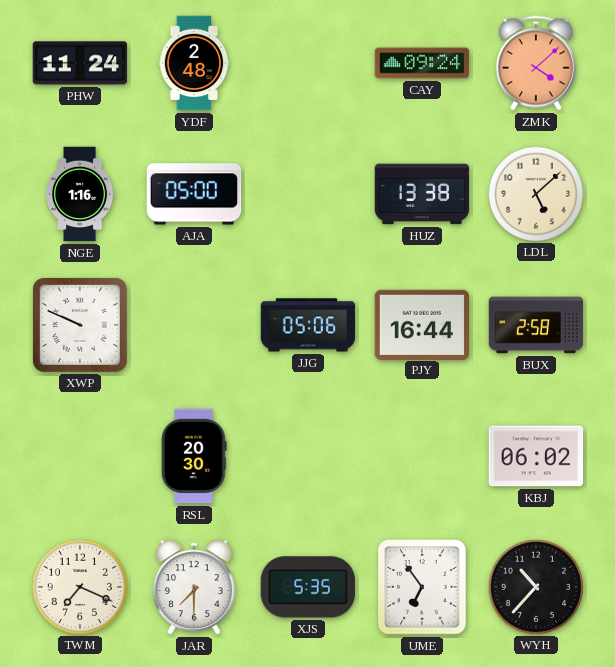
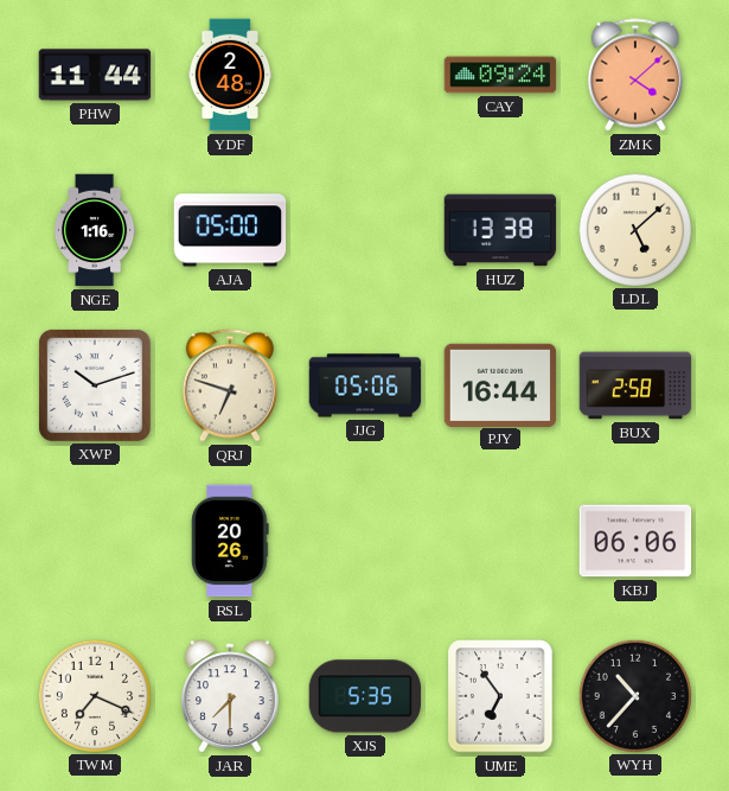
PHW: 11:24 -> 11:44
XWP: 9:49 -> 10:12
QRJ: none -> 6:48
RSL: 20:30 -> 20:26
KBJ: 06:02 -> 06:06
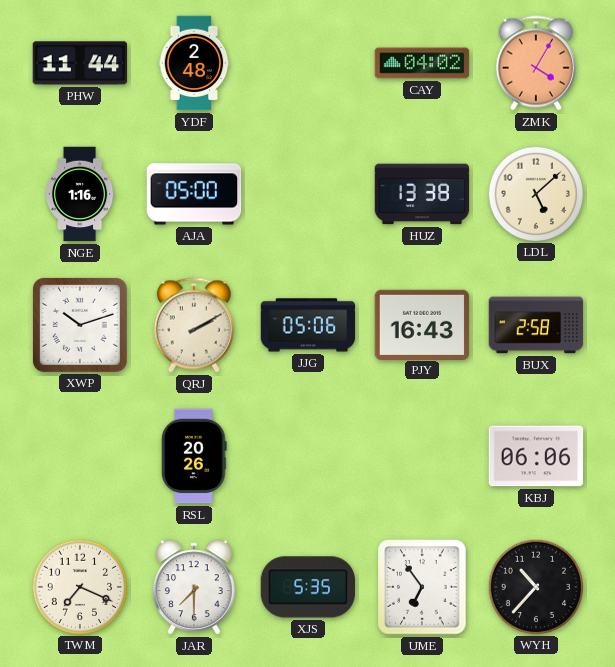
CAY: 09:24 -> 04:02
ZMK: 4:08 -> 4:05
QRJ: 6:48 -> 2:10
PJY: 16:44 -> 16:43
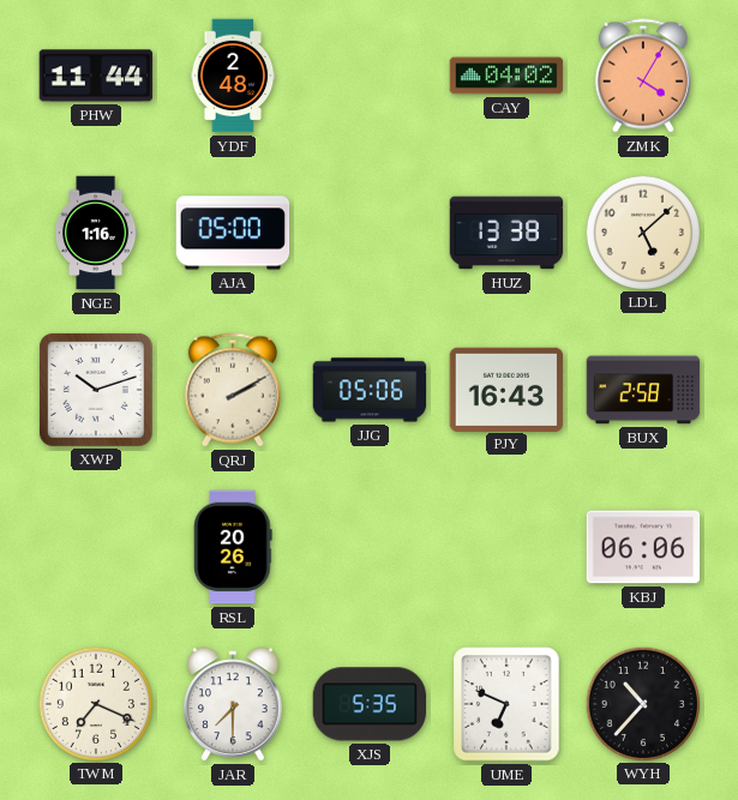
UME: 6:54 -> 6:49
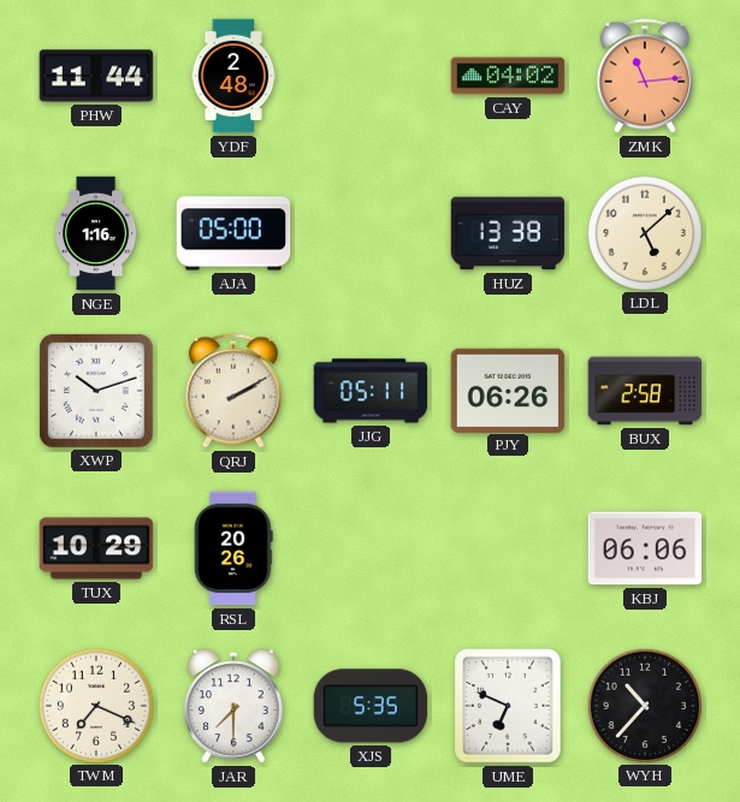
ZMK: 4:05 -> 11:14
JJG: 05:06 -> 05:11
PJY: 16:43 -> 06:26
TUX: none -> 10:29
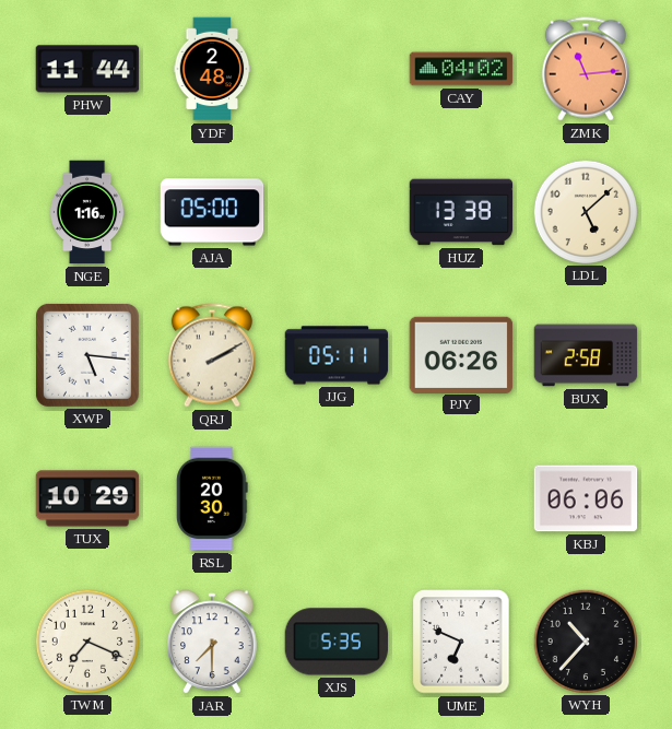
XWP: 10:12 -> 5:16
RSL: 20:26 -> 20:30
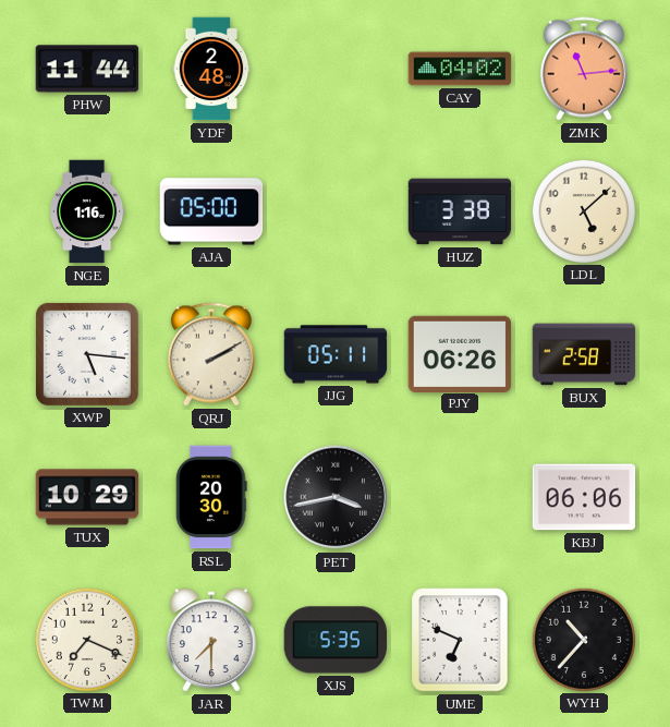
HUZ: 13:38 -> 3:38
PET: none -> 3:43
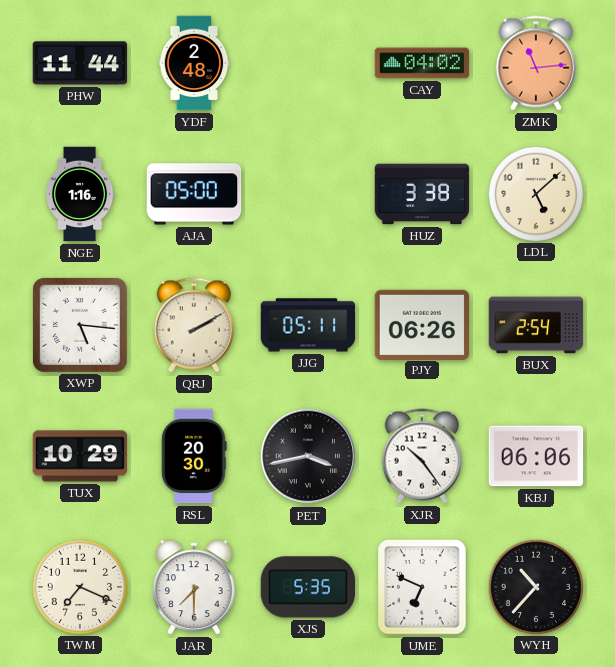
BUX: 2:58 -> 2:54
XJR: none -> 10:24
